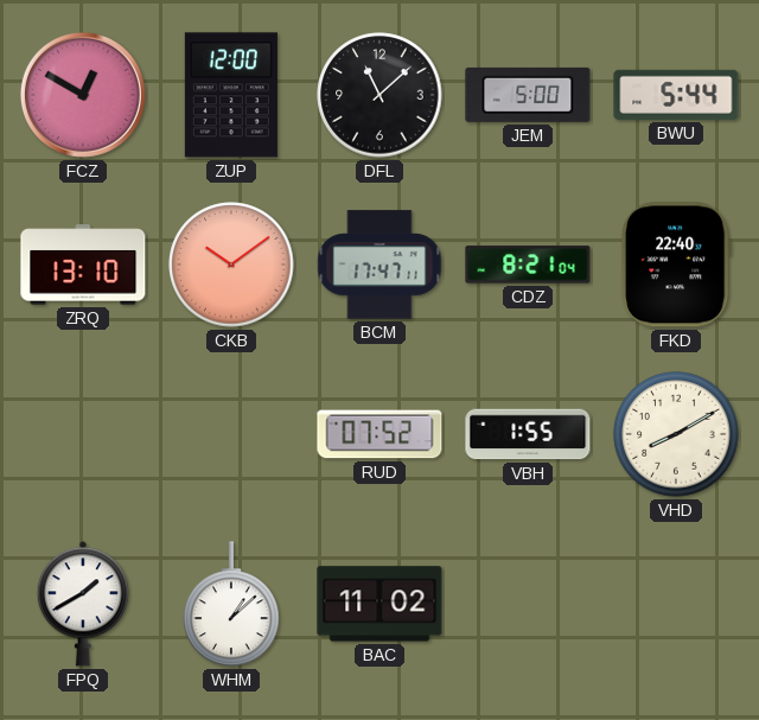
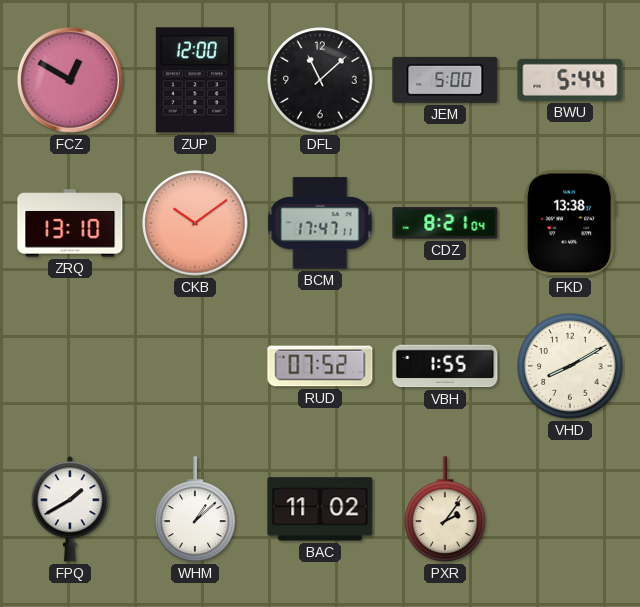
FKD: 22:40 -> 13:38
PXR: none -> 2:06
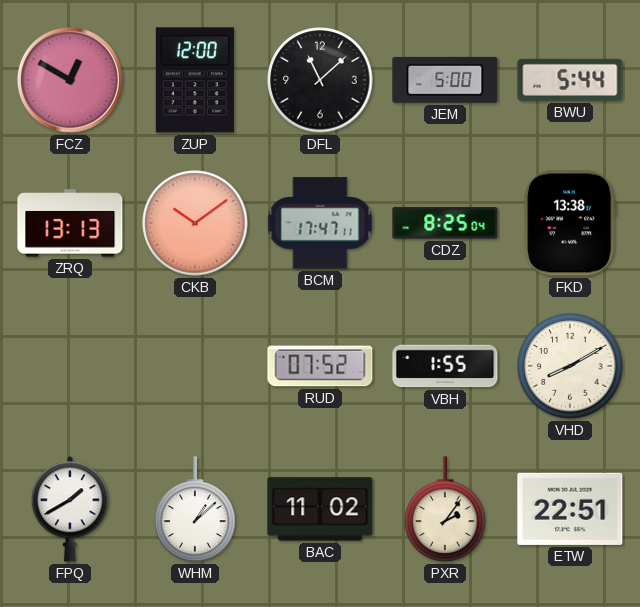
ZRQ: 13:10 -> 13:13
CDZ: 8:21 -> 8:25
ETW: none -> 22:51
